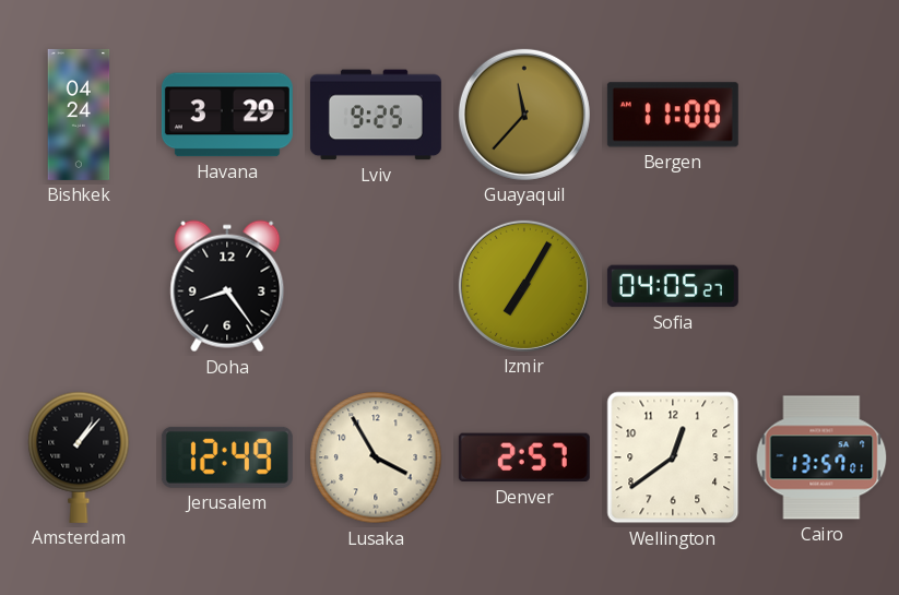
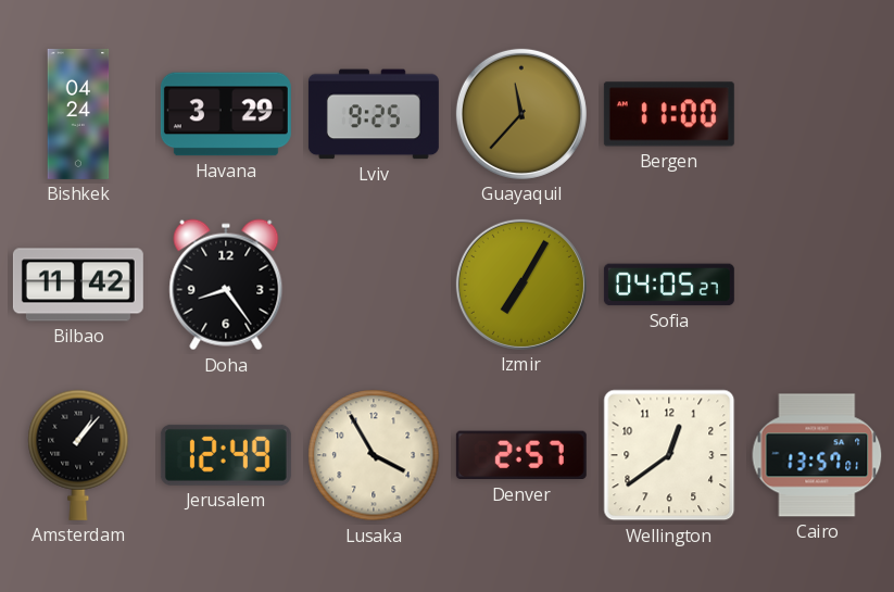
Bilbao: none -> 11:42
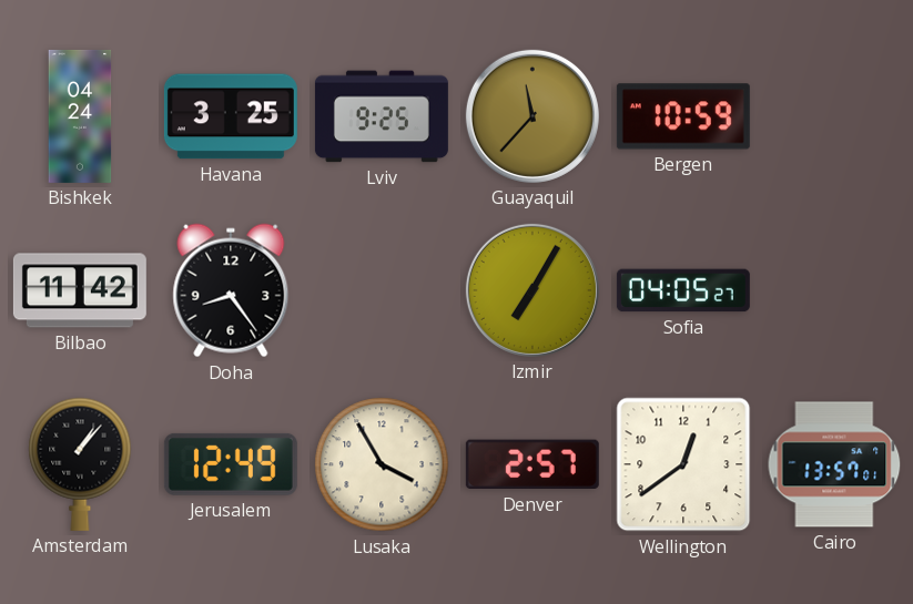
Havana: 3:29 -> 3:25
Bergen: 11:00 -> 10:59
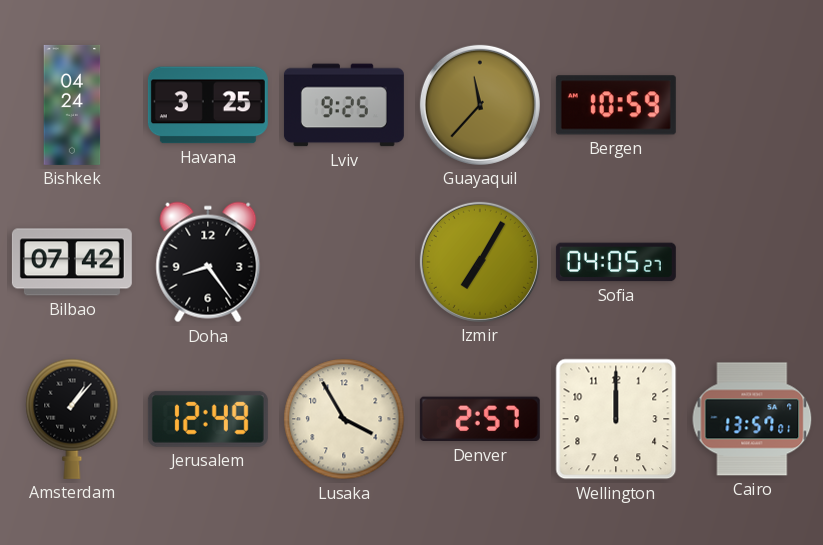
Bilbao: 11:42 -> 07:42
Wellington: 12:39 -> 12:00
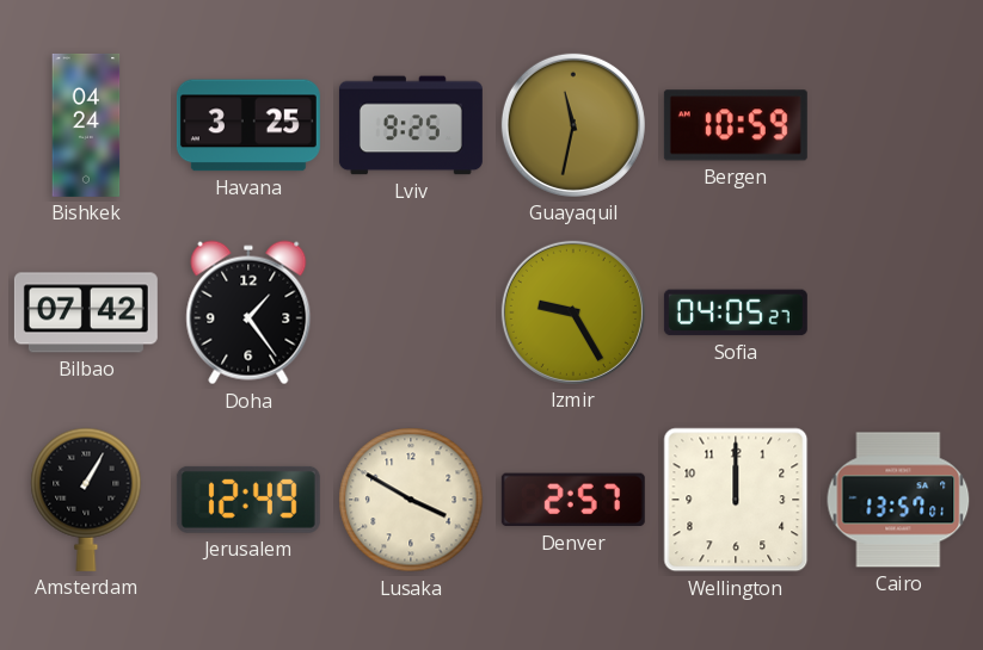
Guayaquil: 11:37 -> 11:32
Doha: 8:24 -> 1:24
Izmir: 7:05 -> 9:25
Amsterdam: 1:07 -> 1:05
Lusaka: 3:55 -> 3:50
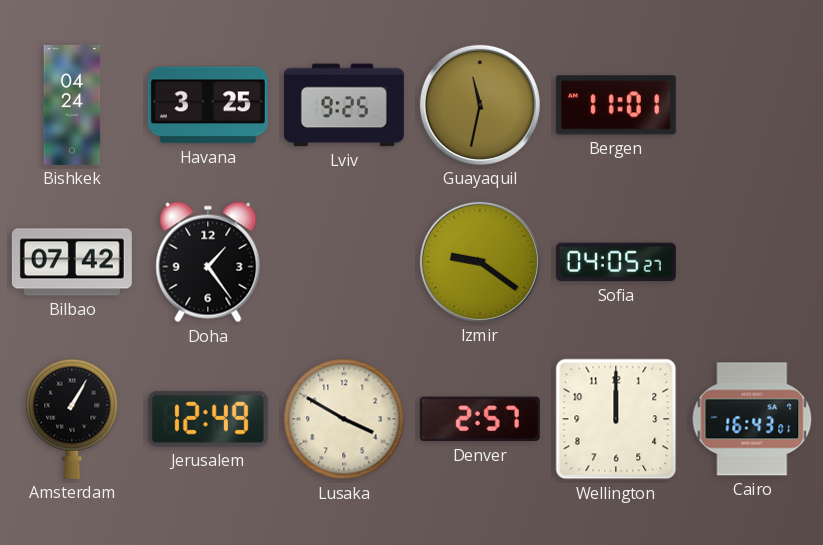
Bergen: 10:59 -> 11:01
Izmir: 9:25 -> 9:21
Cairo: 13:57 -> 16:43
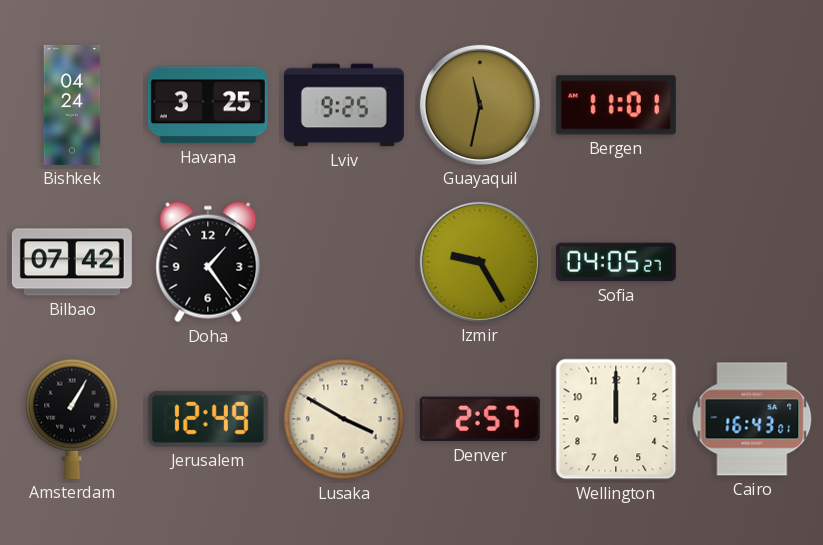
Izmir: 9:21 -> 9:25
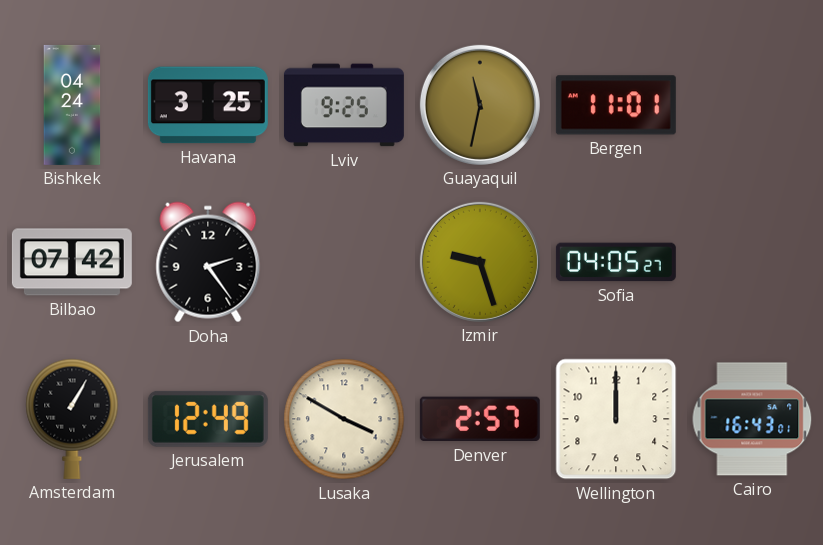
Doha: 1:24 -> 2:24
Izmir: 9:25 -> 9:27
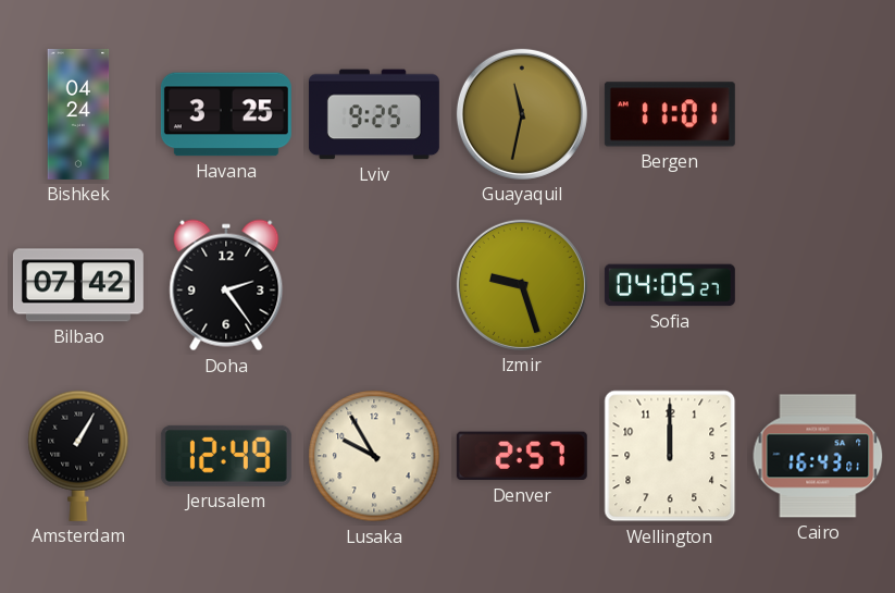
Lusaka: 3:50 -> 9:55
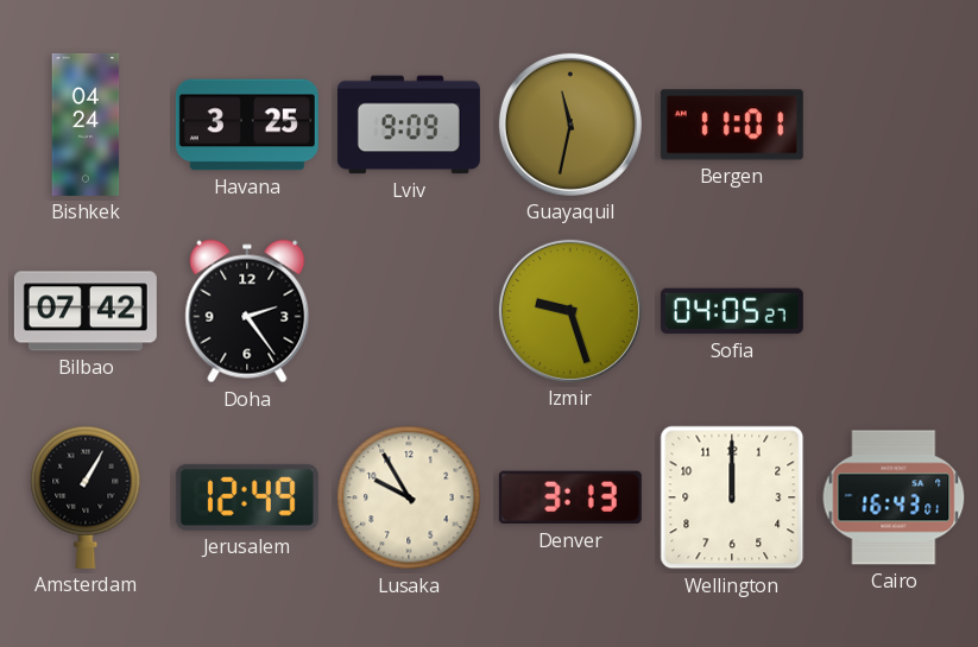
Lviv: 9:25 -> 9:09
Denver: 2:57 -> 3:13
